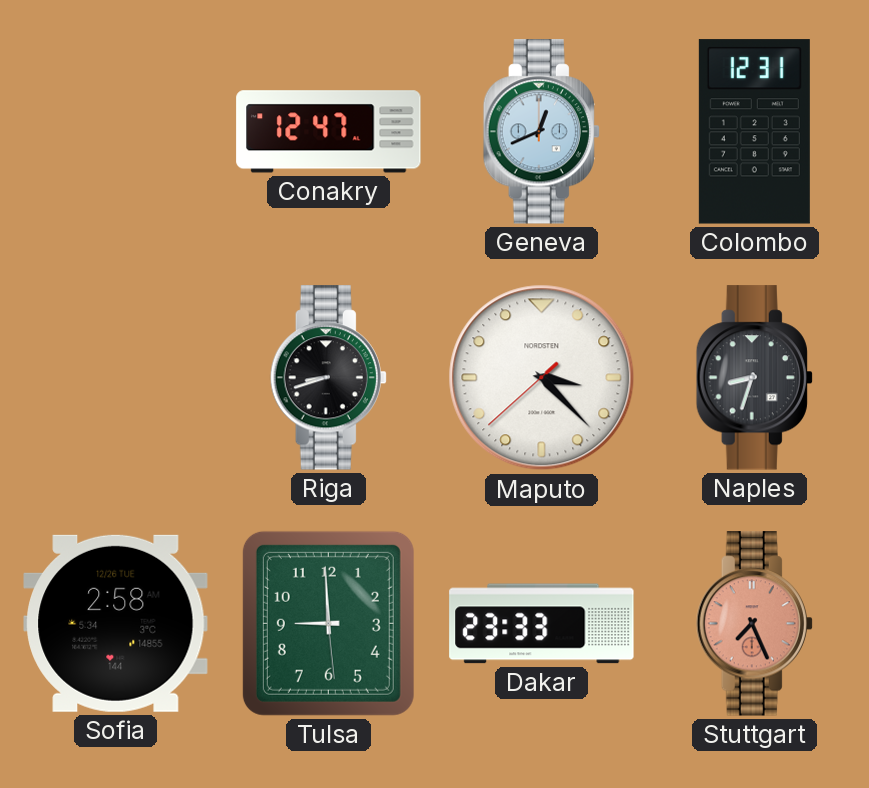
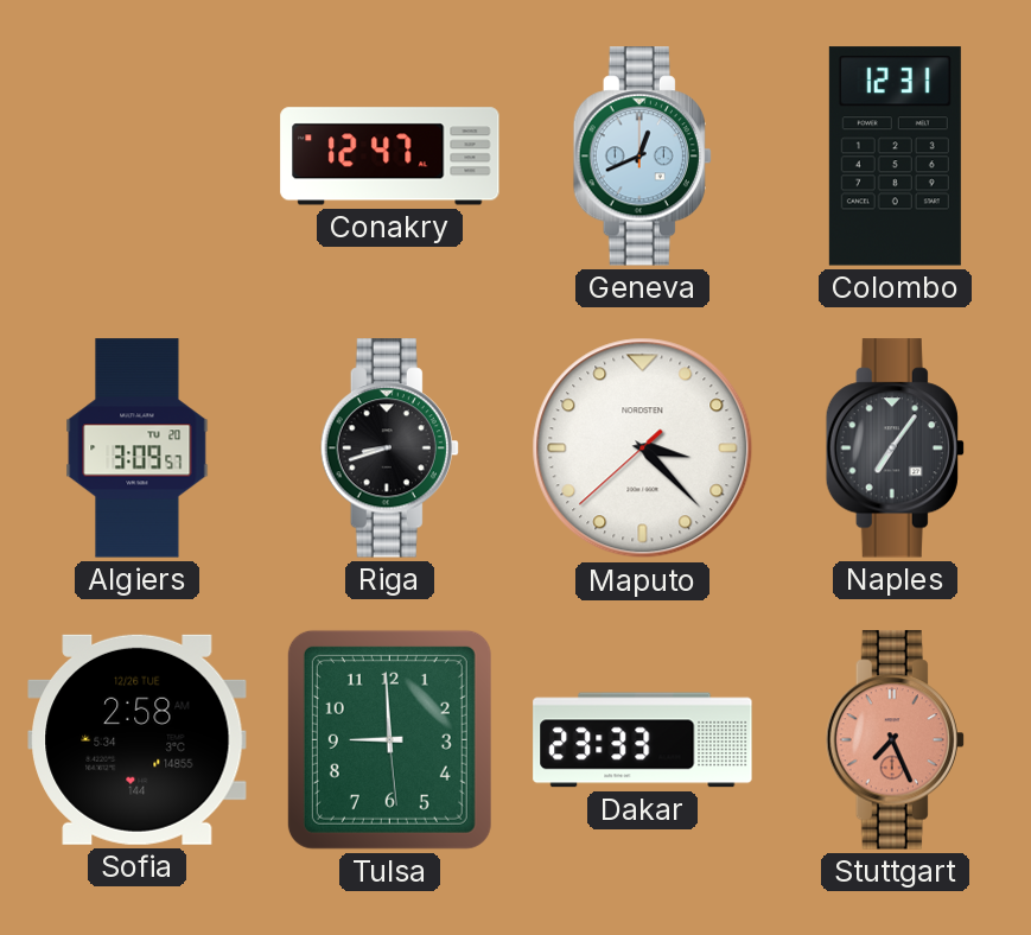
Algiers: none -> 3:09
Naples: 8:33 -> 7:06
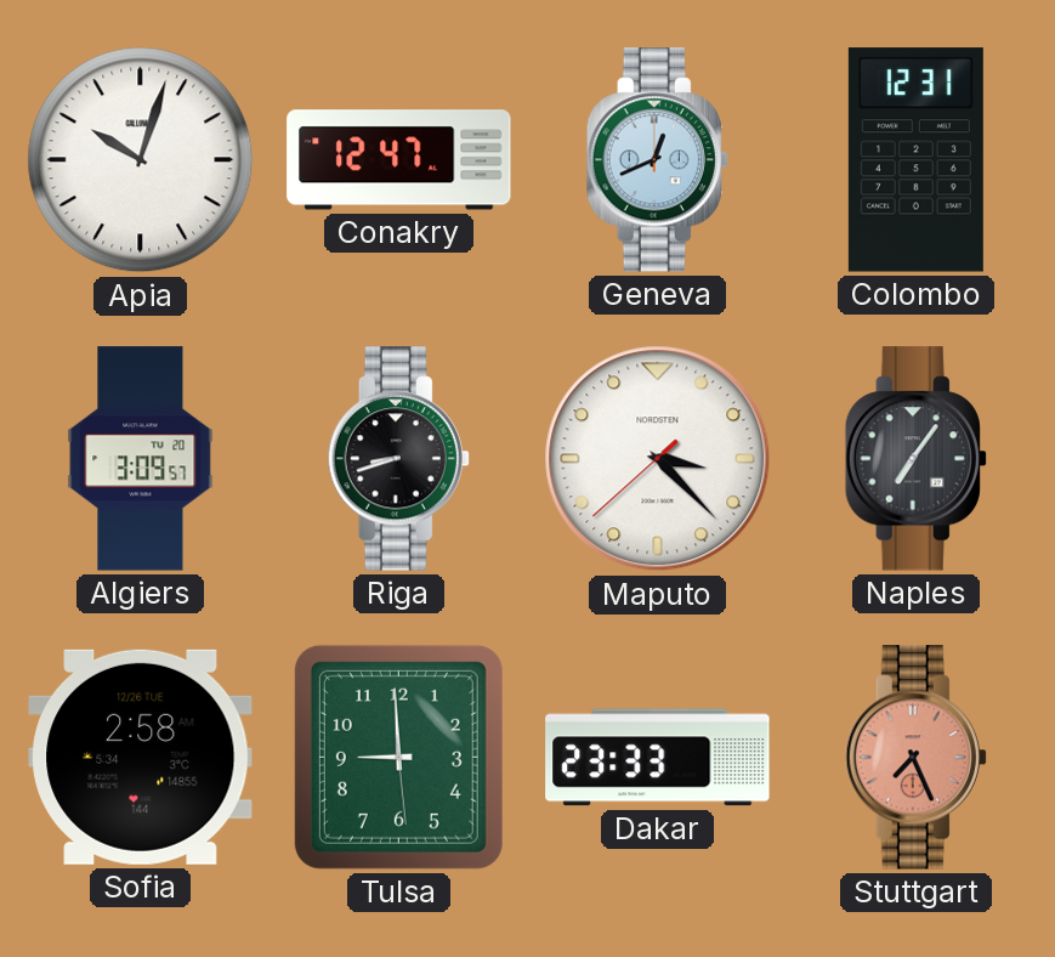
Apia: none -> 10:03
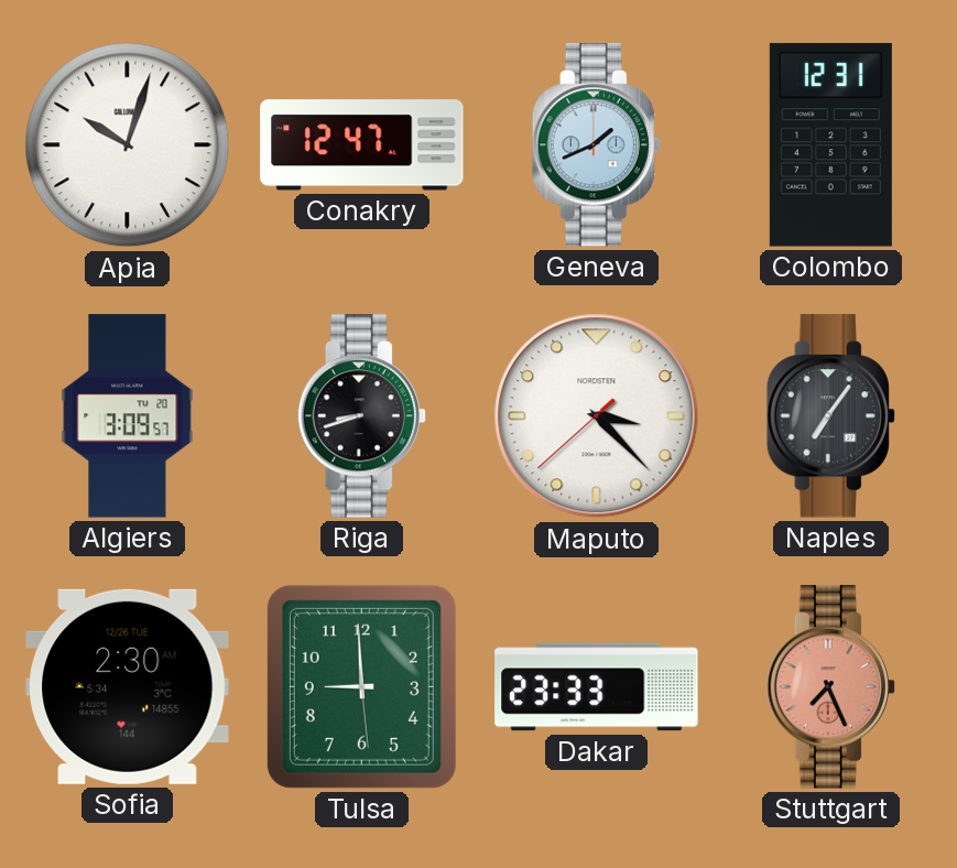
Geneva: 12:41 -> 1:41
Sofia: 2:58 -> 2:30
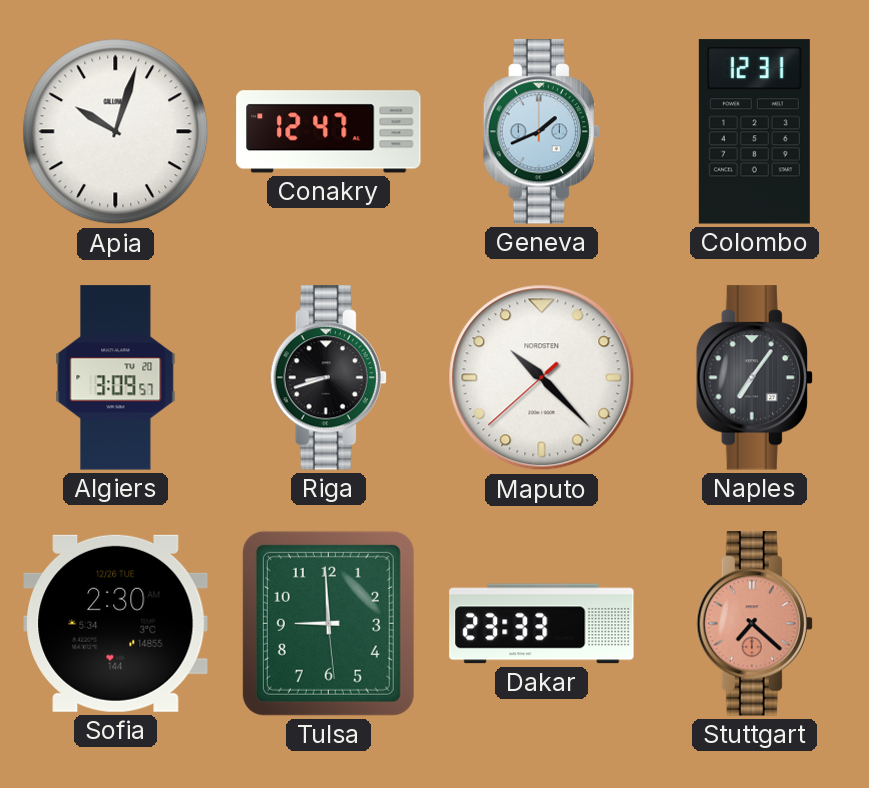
Maputo: 3:22 -> 10:22
Stuttgart: 7:26 -> 7:22
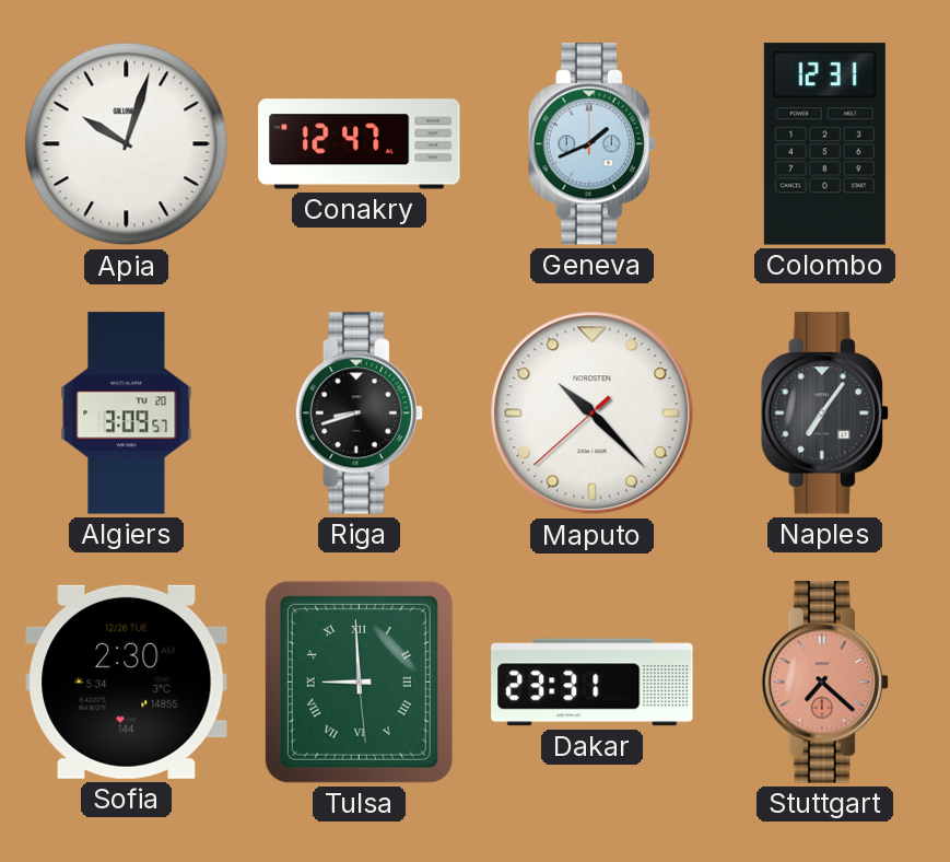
Tulsa numerals: Arabic -> Roman
Dakar: 23:33 -> 23:31
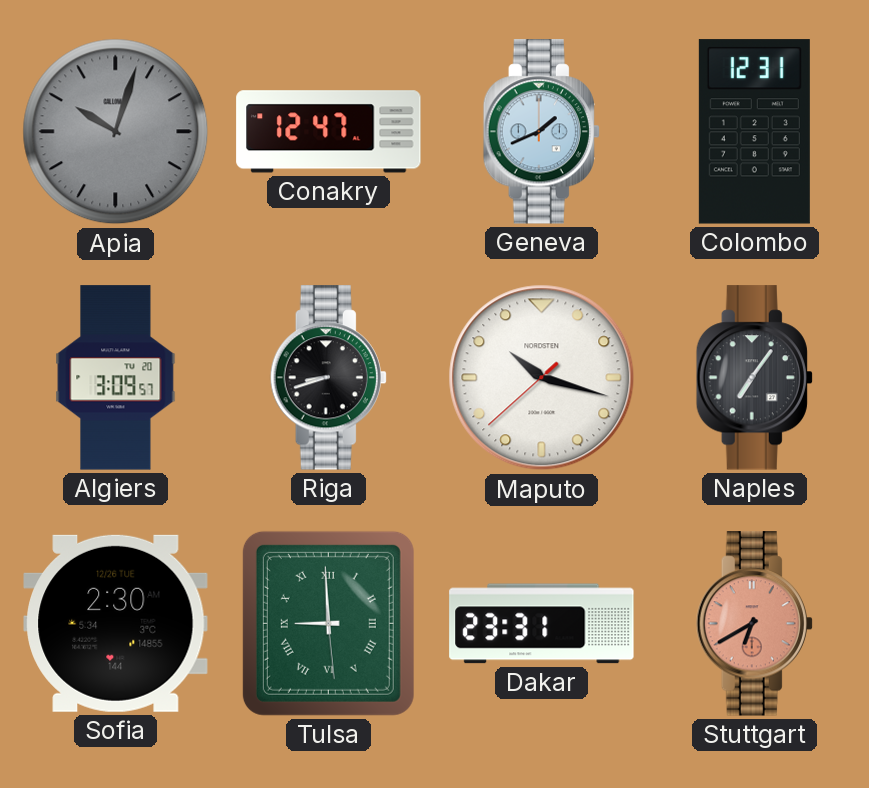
Apia dial: white -> grey
Maputo: 10:22 -> 10:17
Stuttgart: 7:22 -> 6:40
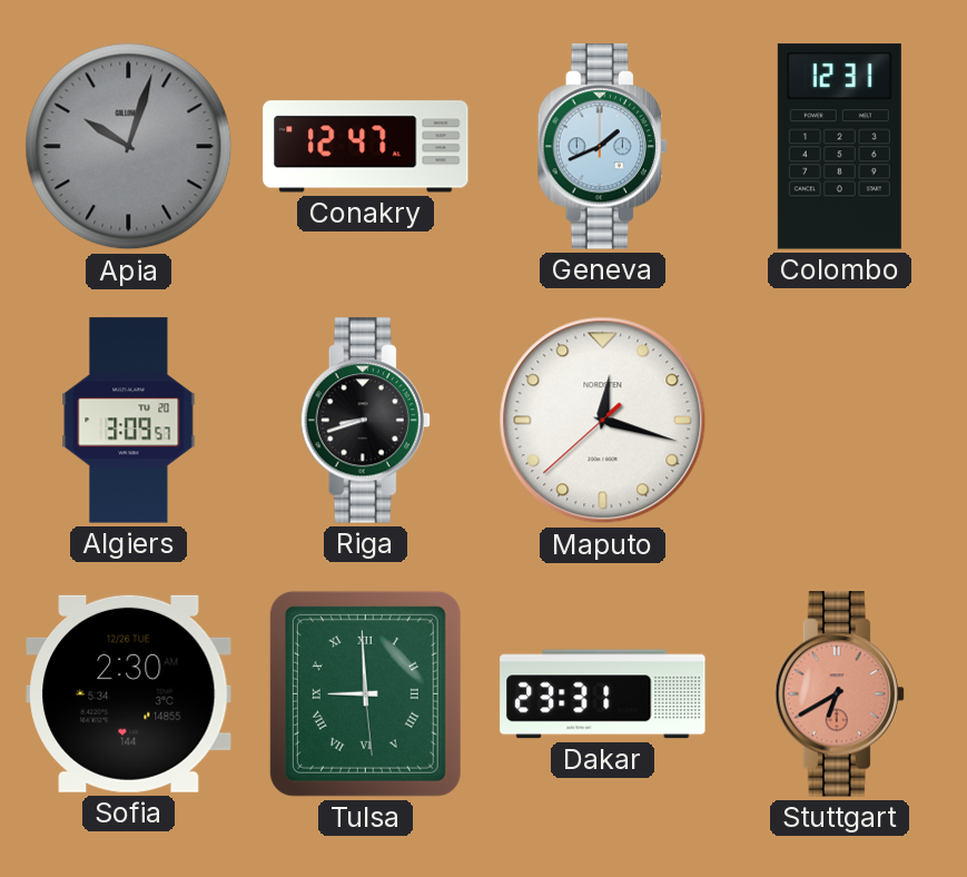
Maputo: 10:17 -> 12:17
Naples: 7:06 -> none
